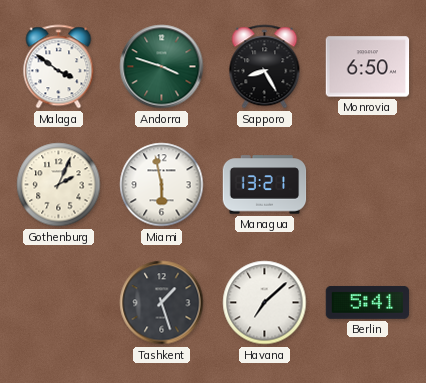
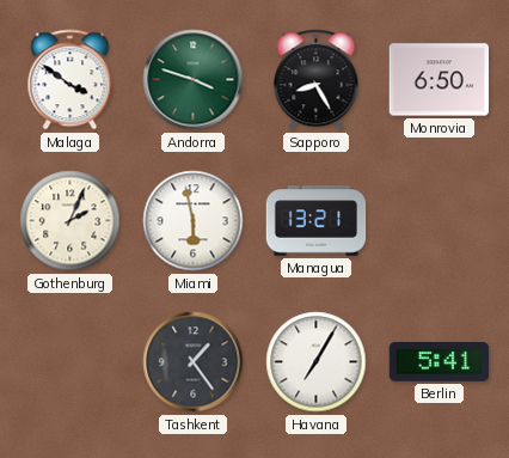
Tashkent: 1:27 -> 1:24
Havana: 7:08 -> 7:05
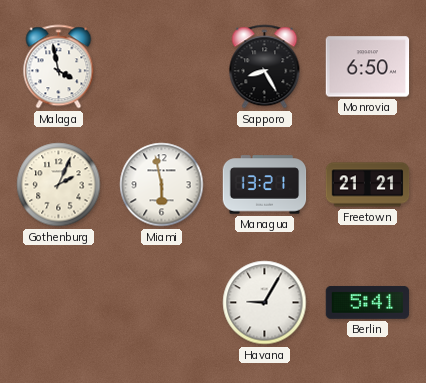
Malaga: 3:51 -> 3:58
Andorra: 3:48 -> none
Freetown: none -> 21:21
Tashkent: 1:24 -> none
Havana: 7:05 -> 9:05
